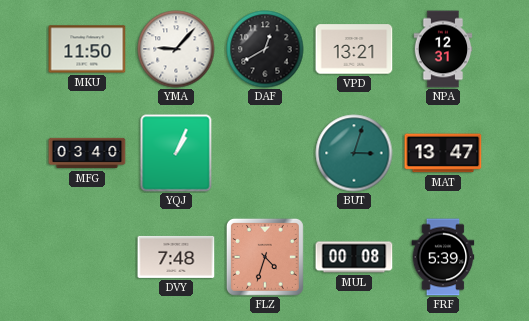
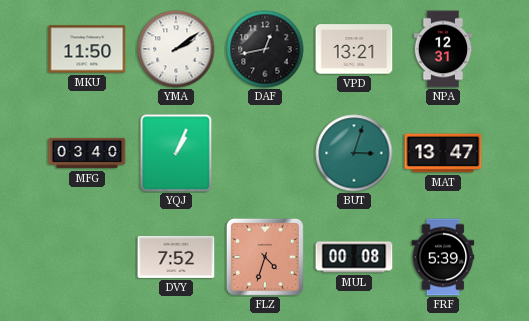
YMA: 9:07 -> 2:09
DAF: 12:40 -> 12:43
DVY: 7:48 -> 7:52
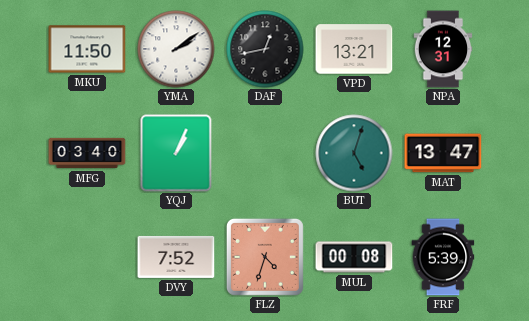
BUT: 3:03 -> 5:03
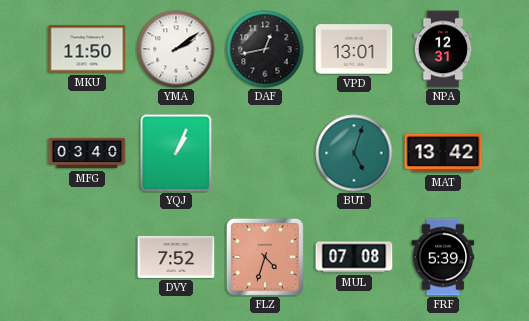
VPD: 13:21 -> 13:01
MAT: 13:47 -> 13:42
MUL: 00:08 -> 07:08
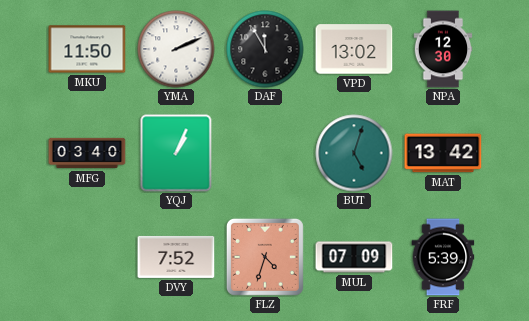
YMA: 2:09 -> 2:11
DAF: 12:43 -> 11:55
VPD: 13:01 -> 13:02
NPA: 12:31 -> 12:30
MUL: 07:08 -> 07:09
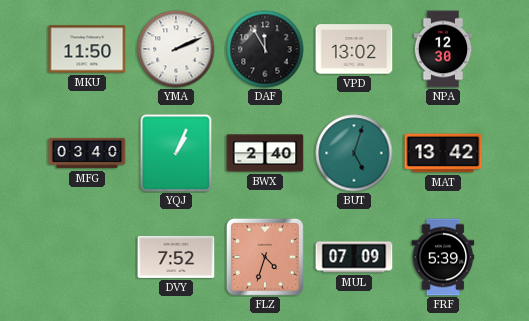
BWX: none -> 2:40
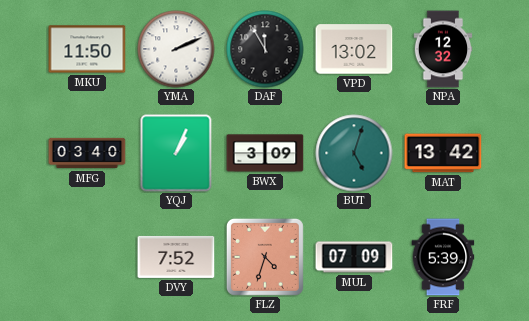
NPA: 12:30 -> 12:32
BWX: 2:40 -> 3:09
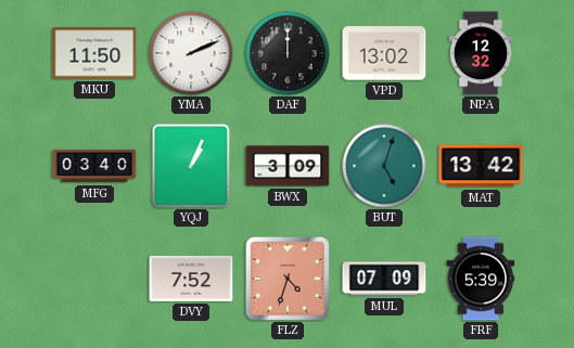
DAF: 11:55 -> 12:00
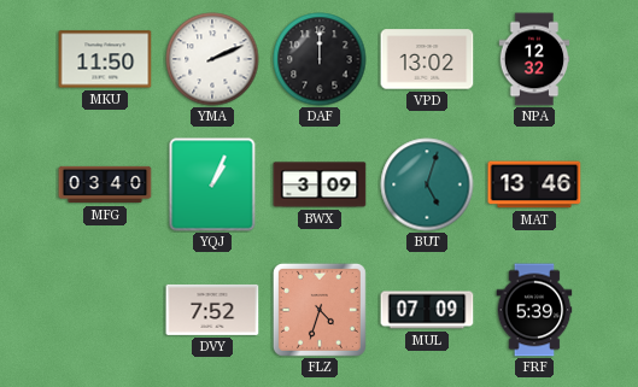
MAT: 13:42 -> 13:46
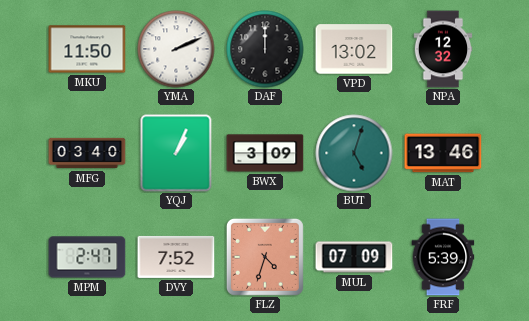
MPM: none -> 2:47
